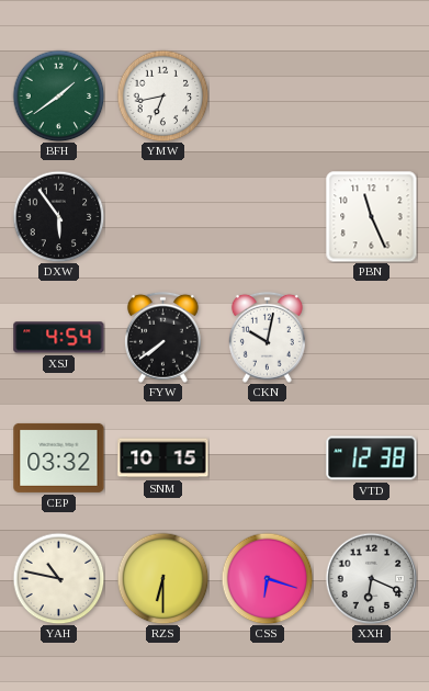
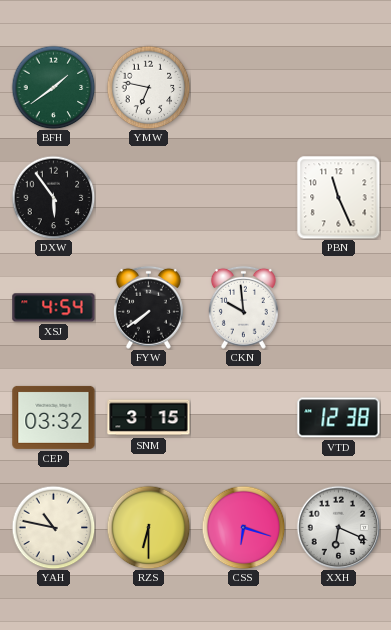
YMW: 6:43 -> 6:47
CKN: 10:02 -> 9:59
SNM: 10:15 -> 3:15
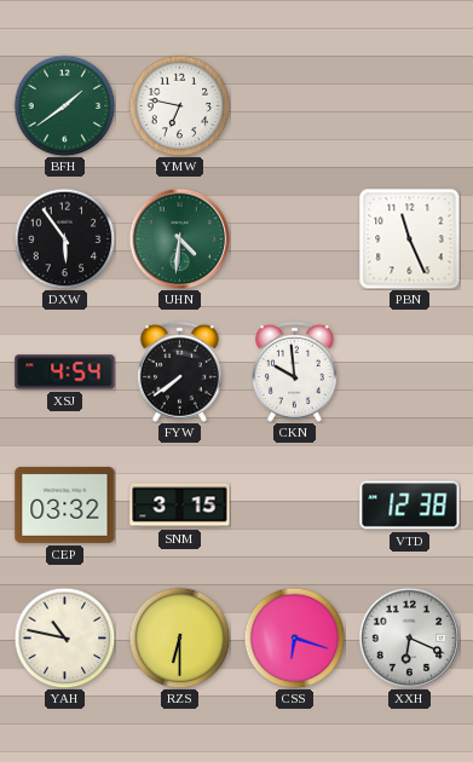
UHN: none -> 4:31
